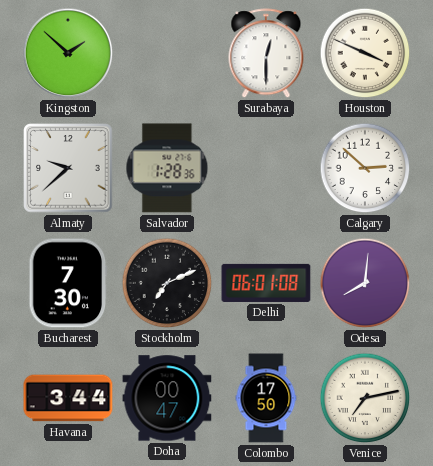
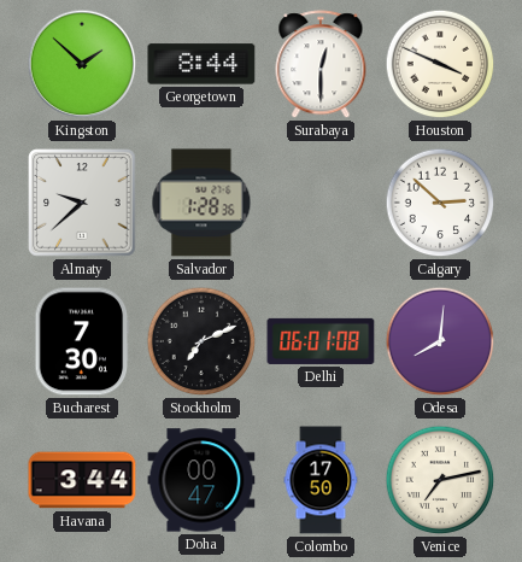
Georgetown: none -> 8:44
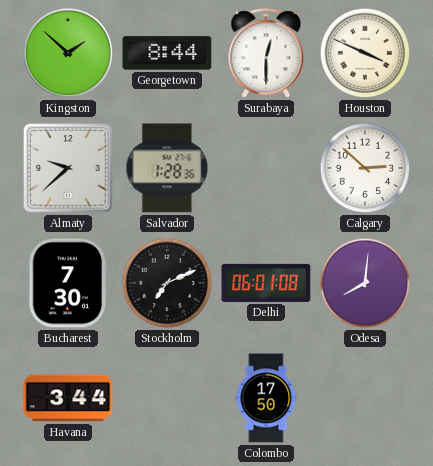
Doha: 00:47 -> none
Venice: 7:13 -> none
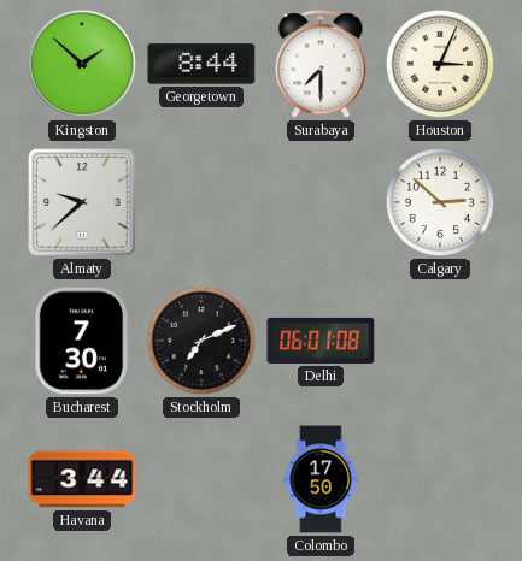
Surabaya: 12:30 -> 7:30
Houston: 3:49 -> 3:04
Salvador: 1:28 -> none
Odesa: 8:01 -> none
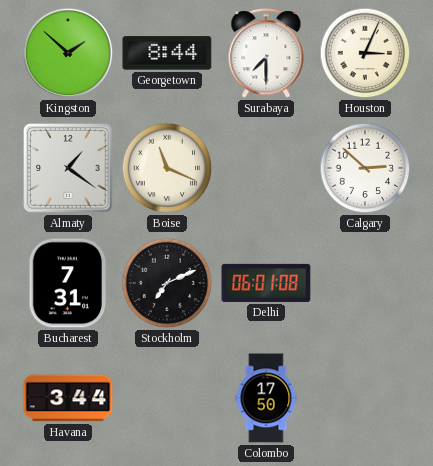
Almaty: 9:38 -> 1:21
Boise: none -> 11:19
Bucharest: 7:30 -> 7:31
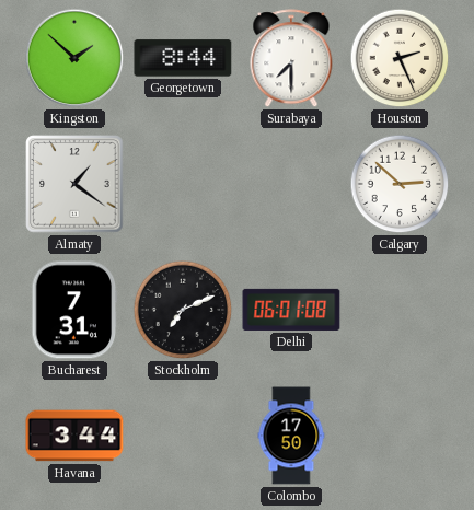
Houston: 3:04 -> 2:26
Boise: 11:19 -> none
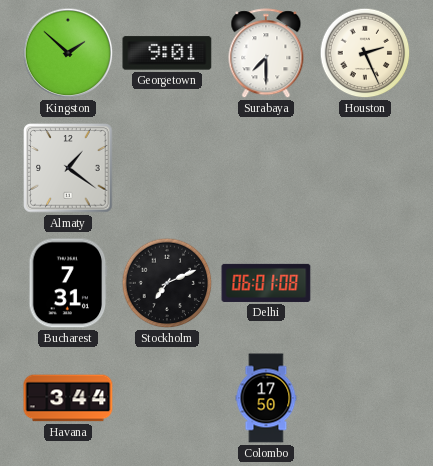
Georgetown: 8:44 -> 9:01
Calgary: 2:52 -> none
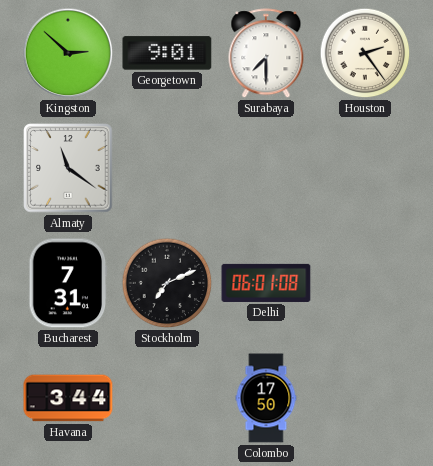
Kingston: 1:52 -> 2:52
Houston: 2:26 -> 2:24
Almaty: 1:21 -> 11:21
